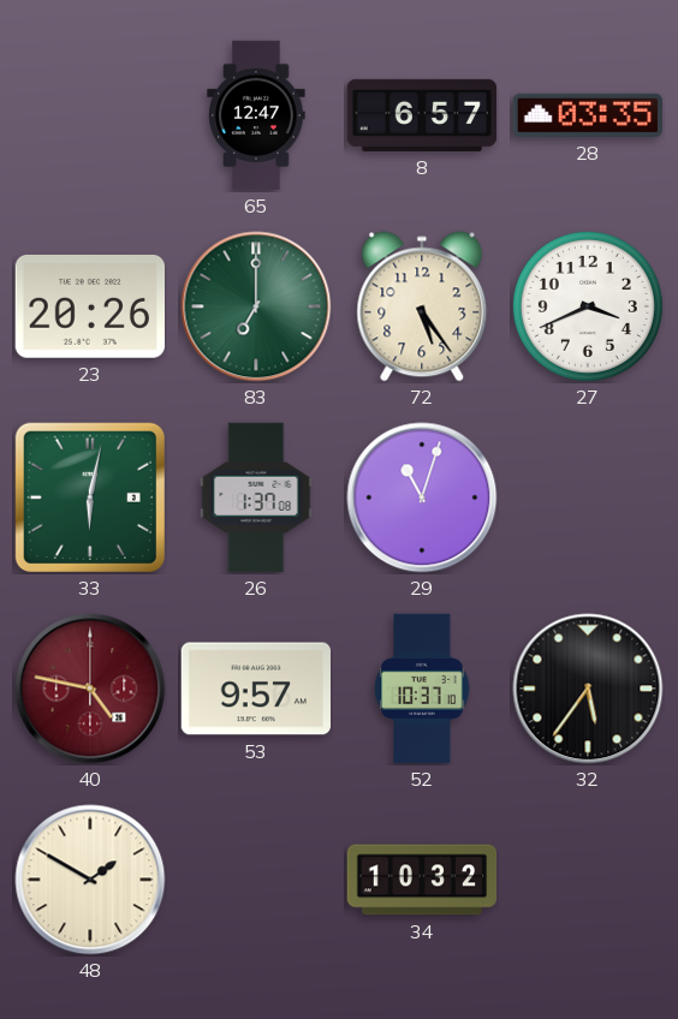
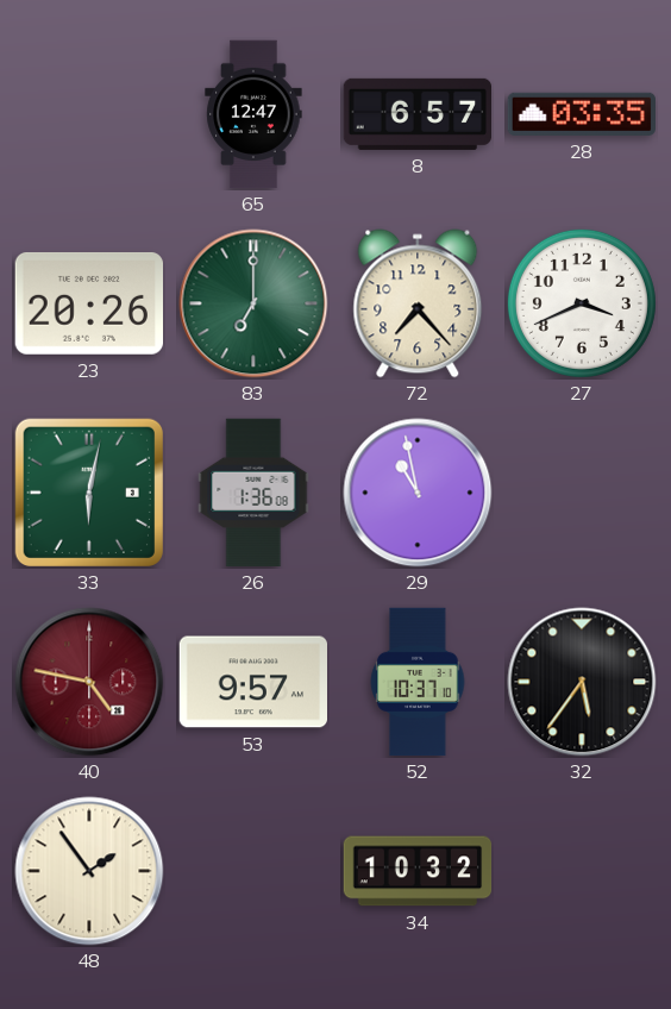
72: 5:24 -> 7:23
26: 1:37 -> 1:36
29: 11:03 -> 10:58
48: 1:50 -> 1:54
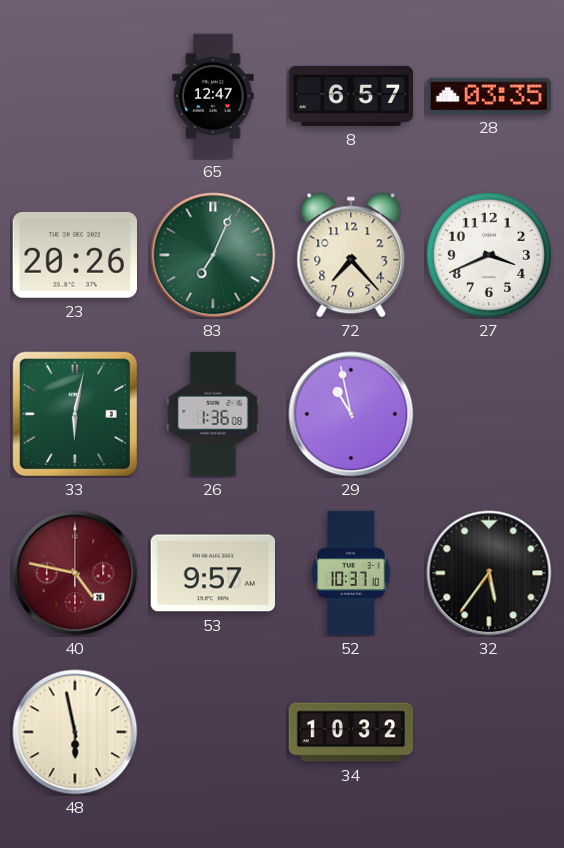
83: 7:00 -> 7:04
48: 1:54 -> 5:58
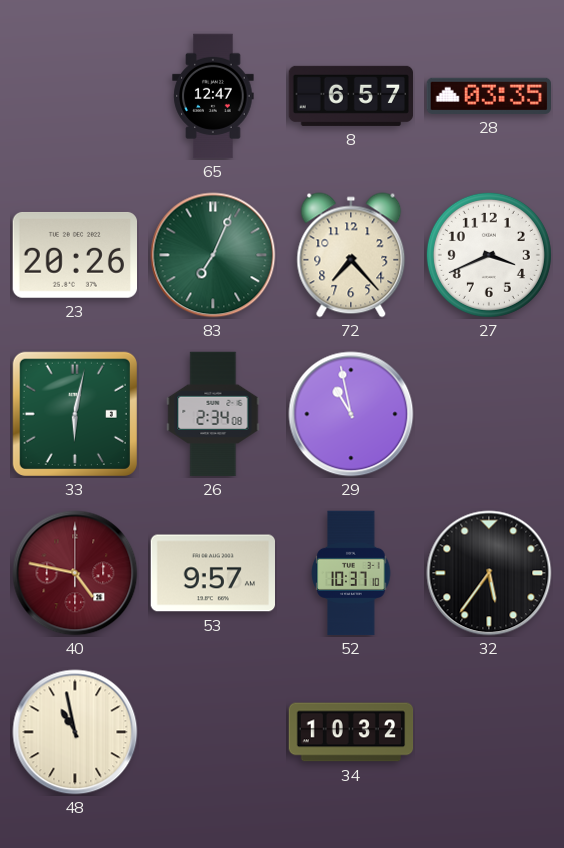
26: 1:36 -> 2:34
48: 5:58 -> 10:58
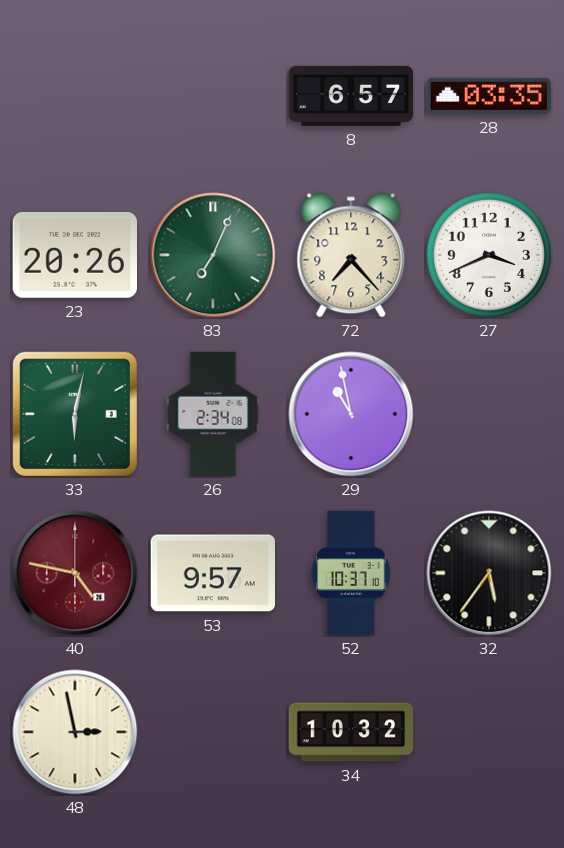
65: 12:47 -> none
48: 10:58 -> 2:58
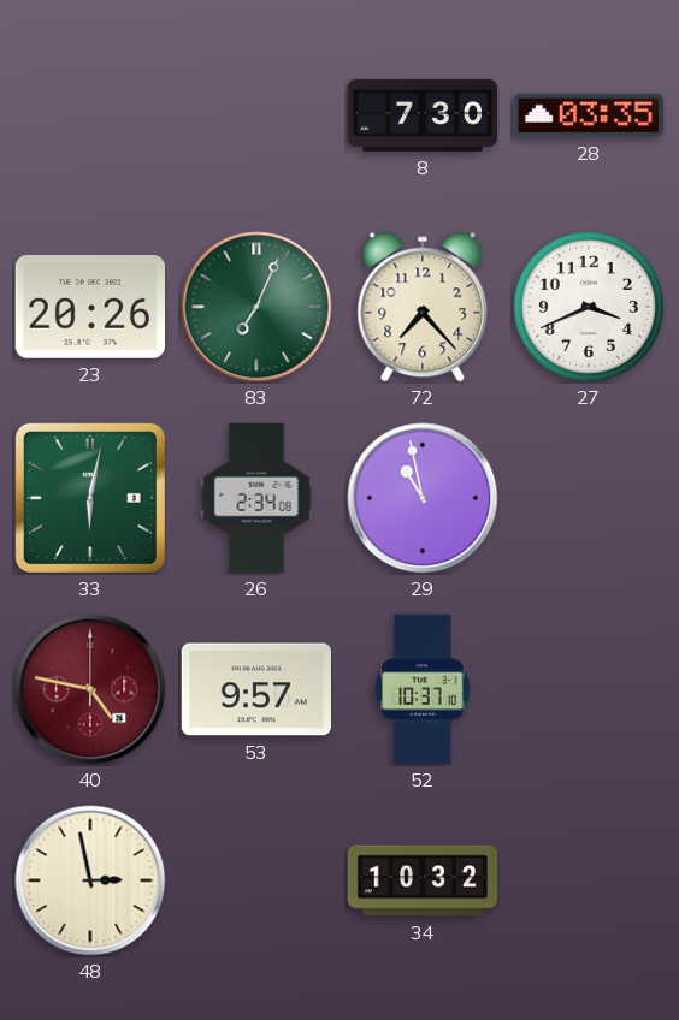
8: 6:57 -> 7:30
32: 5:36 -> none
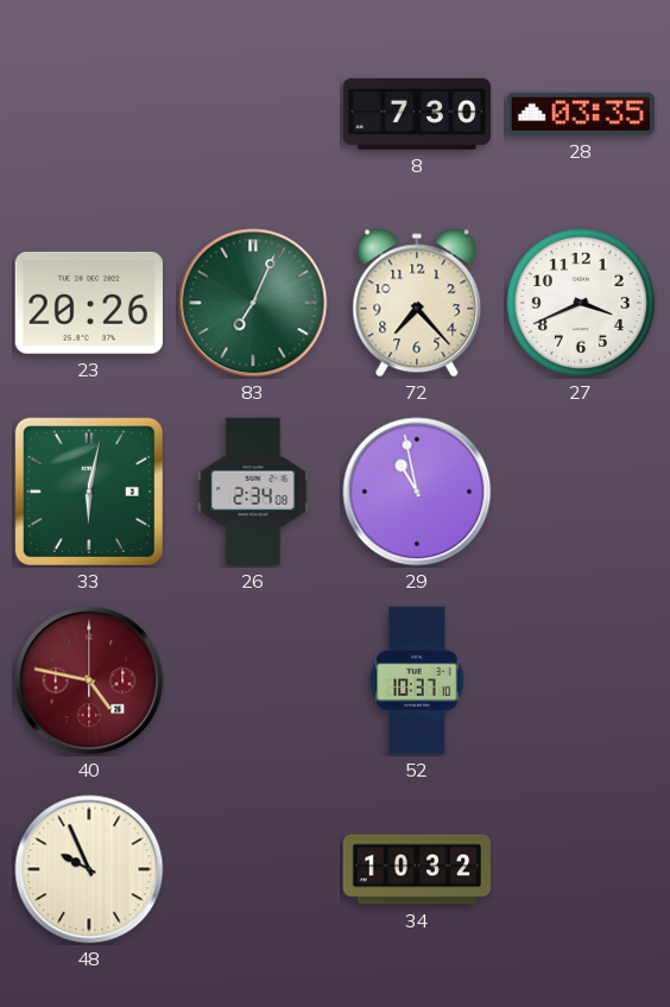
53: 9:57 -> none
48: 2:58 -> 9:56
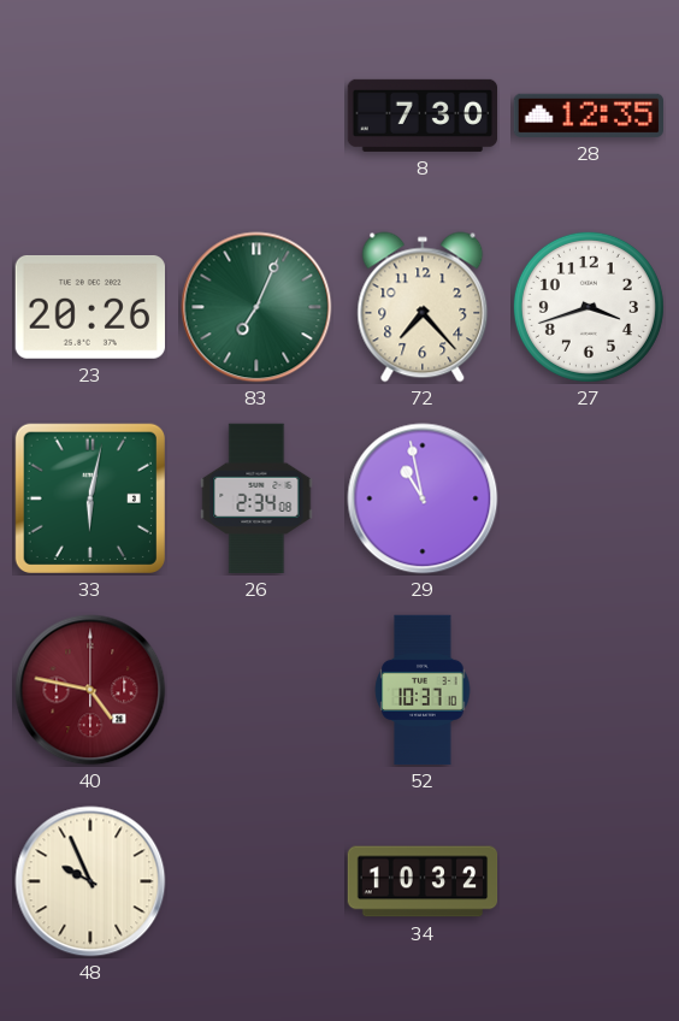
28: 03:35 -> 12:35
27: 3:41 -> 3:42
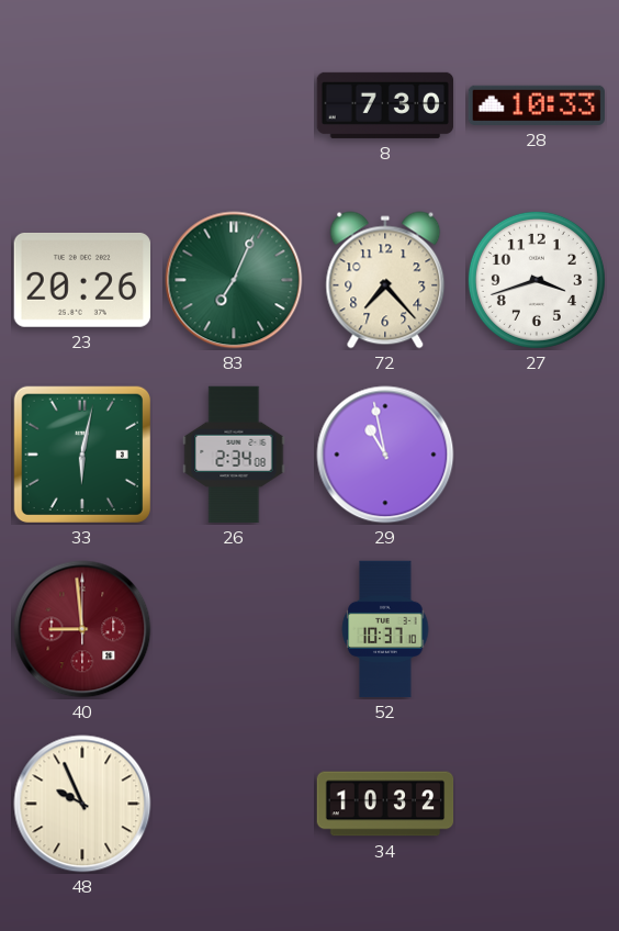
28: 12:35 -> 10:33
40: 4:47 -> 8:59
